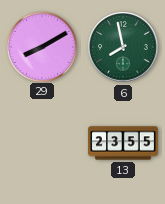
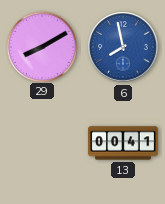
6 dial: green -> blue
13: 23:55 -> 00:41
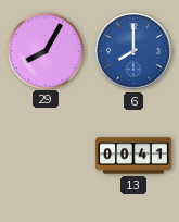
29: 8:10 -> 8:05
6: 7:58 -> 8:00
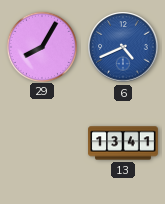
6: 8:00 -> 4:41
13: 00:41 -> 13:41
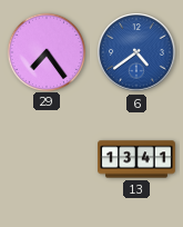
29: 8:05 -> 7:24
6: 4:41 -> 4:39
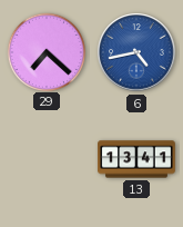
29: 7:24 -> 7:22
6: 4:39 -> 4:43
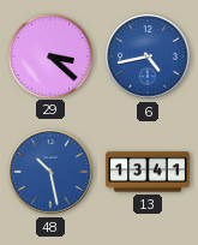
29: 7:22 -> 3:22
48: none -> 10:28
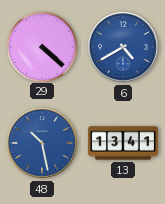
29: 3:22 -> 4:22
6: 4:43 -> 4:40
